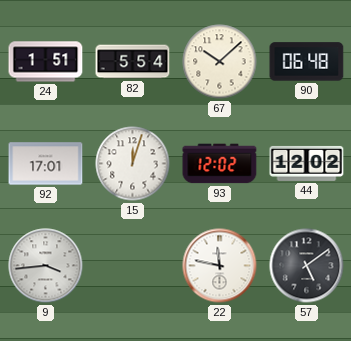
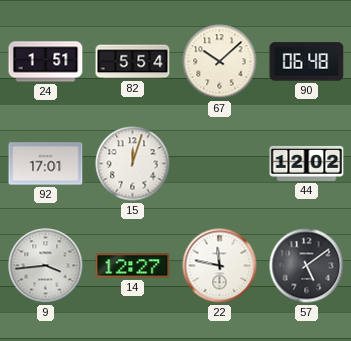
93: 12:02 -> none
14: none -> 12:27
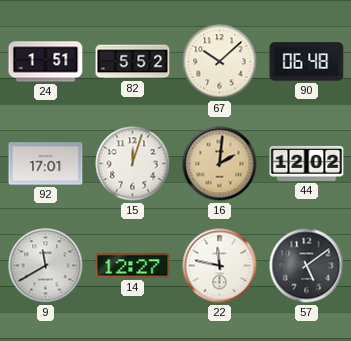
82: 5:54 -> 5:52
16: none -> 2:01
9: 3:44 -> 11:40
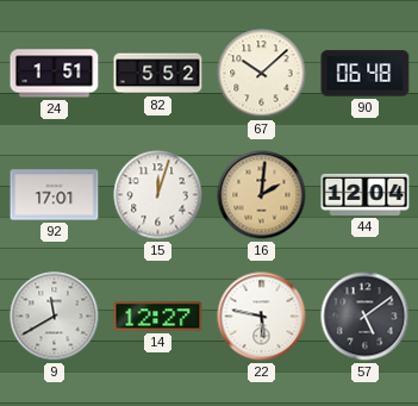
44: 12:02 -> 12:04
22: 11:47 -> 5:47
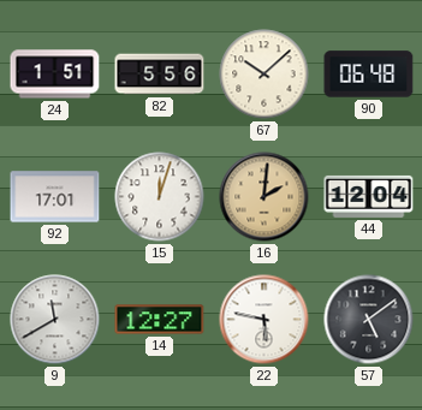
82: 5:52 -> 5:56
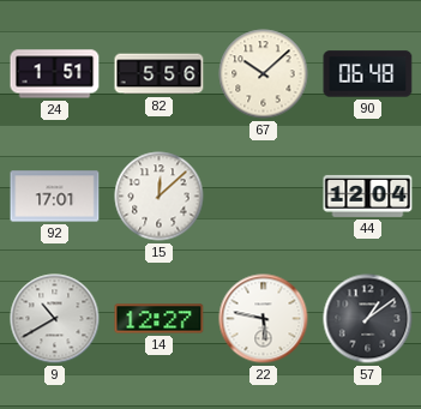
15: 12:03 -> 12:08
16: 2:01 -> none
9: 11:40 -> 10:40
57: 5:09 -> 1:09
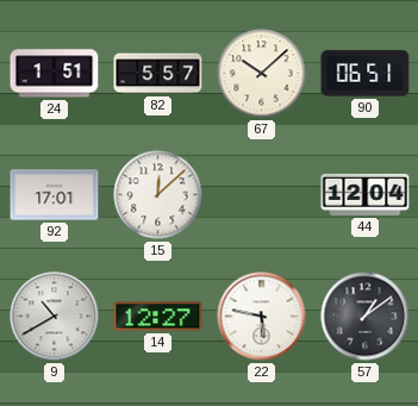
82: 5:56 -> 5:57
90: 06:48 -> 06:51
